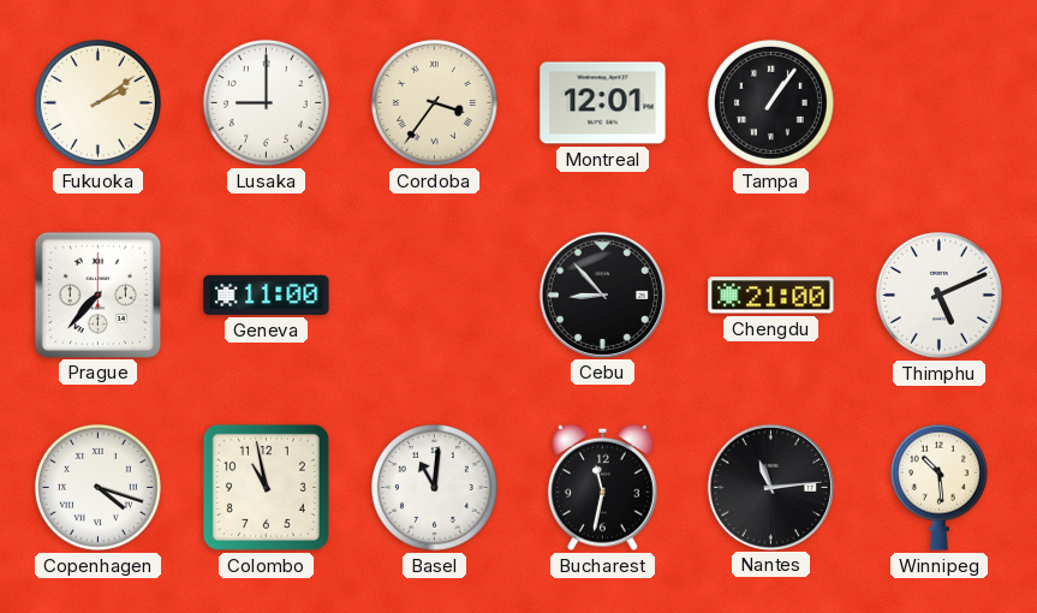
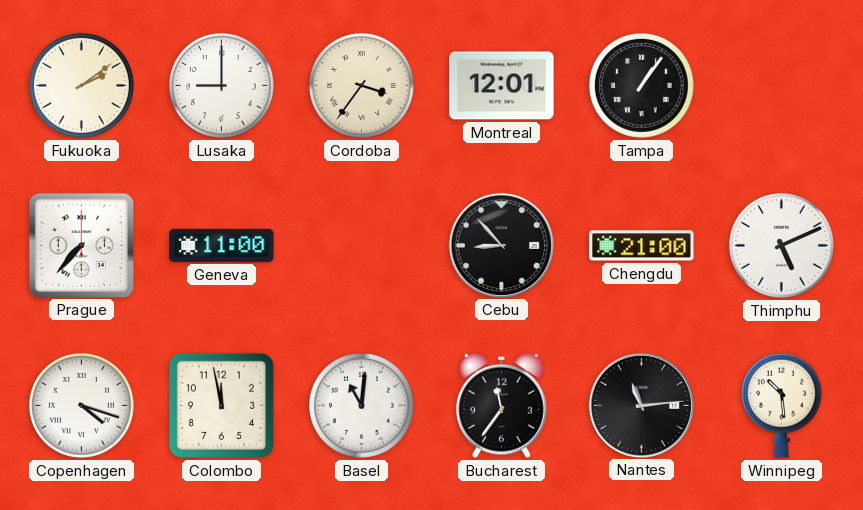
Colombo: 10:58 -> 11:58
Bucharest: 11:32 -> 11:36
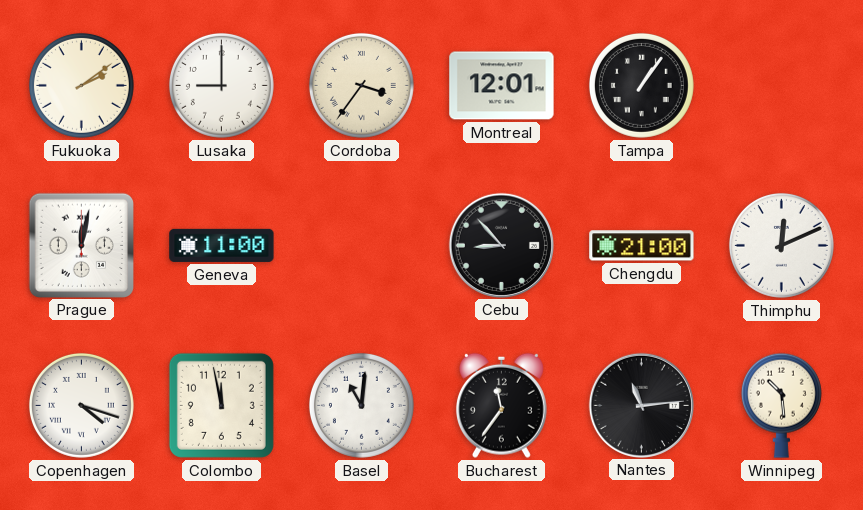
Prague: 7:37 -> 12:02
Thimphu: 5:11 -> 12:11
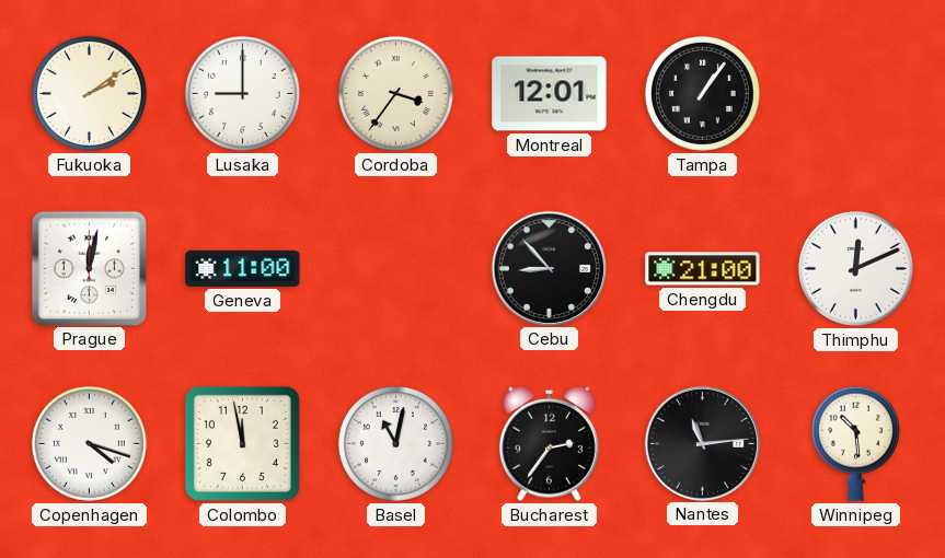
Basel: 11:01 -> 11:02
Bucharest: 11:36 -> 2:36
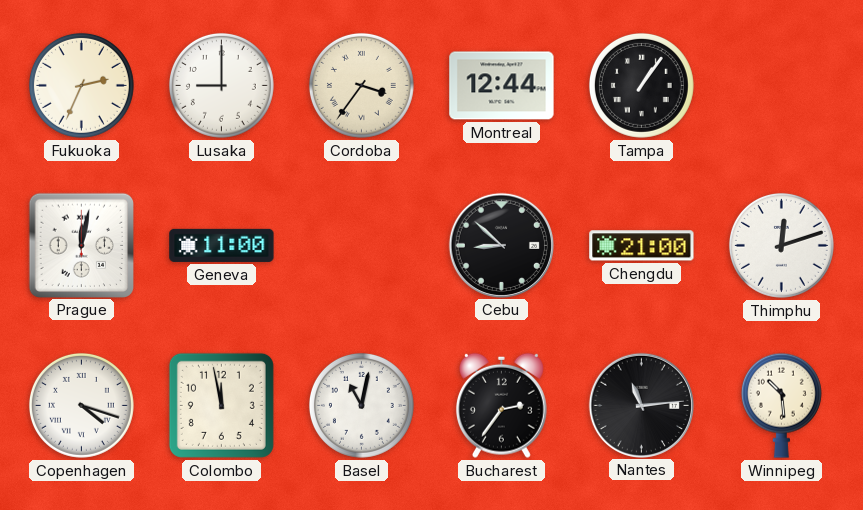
Fukuoka: 2:09 -> 2:34
Montreal: 12:01 -> 12:44
Cebu: 8:53 -> 8:52
Thimphu: 12:11 -> 12:12
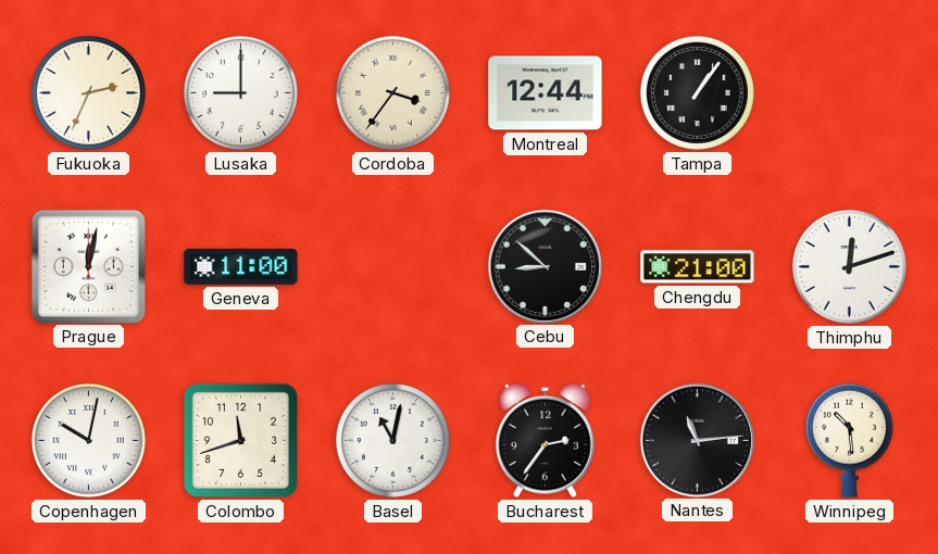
Copenhagen: 4:18 -> 10:02
Colombo: 11:58 -> 11:42
